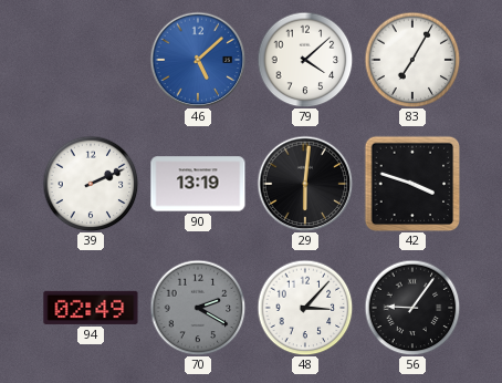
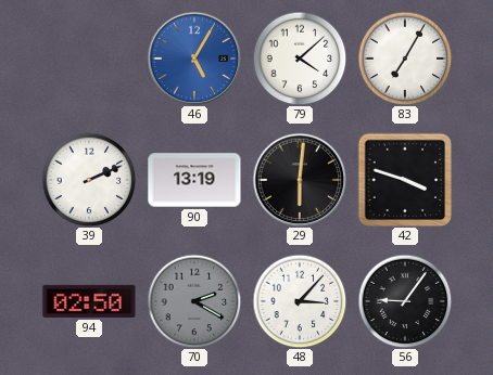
46: 5:08 -> 5:05
94: 02:49 -> 02:50
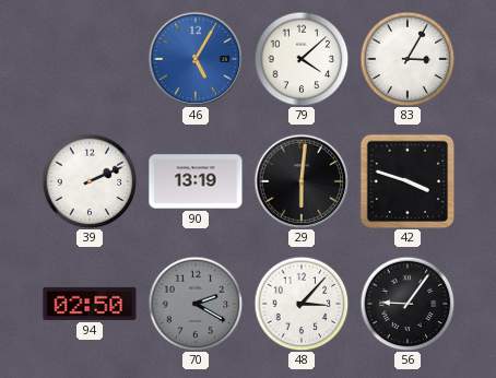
83: 7:05 -> 3:05
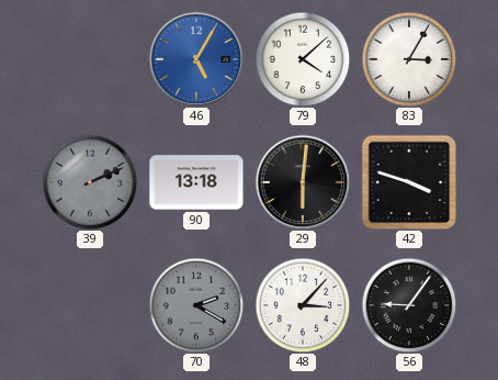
39 dial: white -> grey
90: 13:19 -> 13:18
94: 02:50 -> none
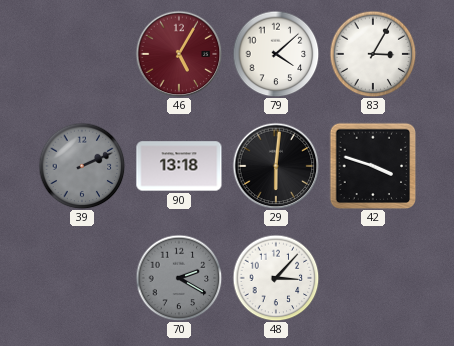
46 dial: blue -> burgundy
56: 9:06 -> none
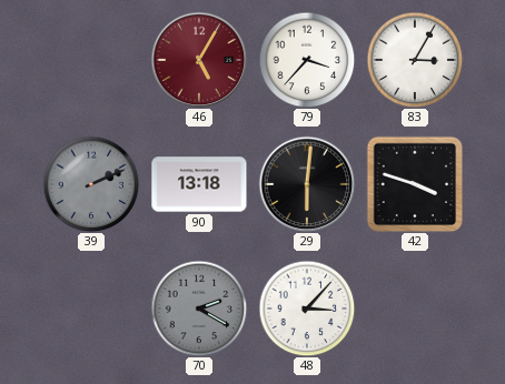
79: 4:08 -> 3:37
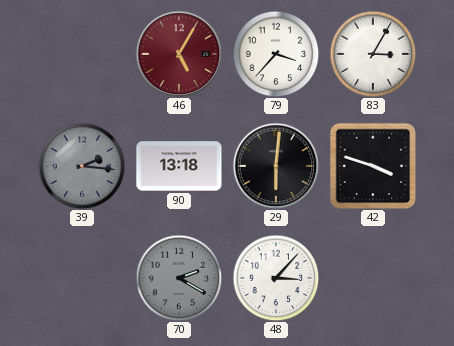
39: 2:11 -> 2:16
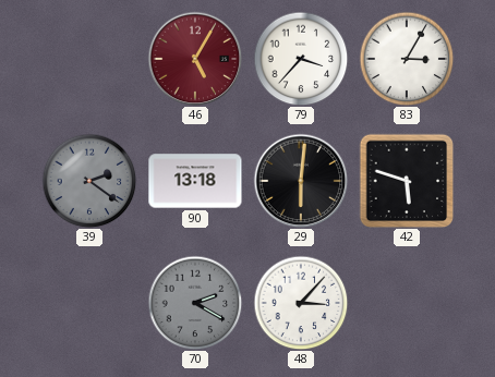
39: 2:16 -> 2:21
42: 3:48 -> 5:48
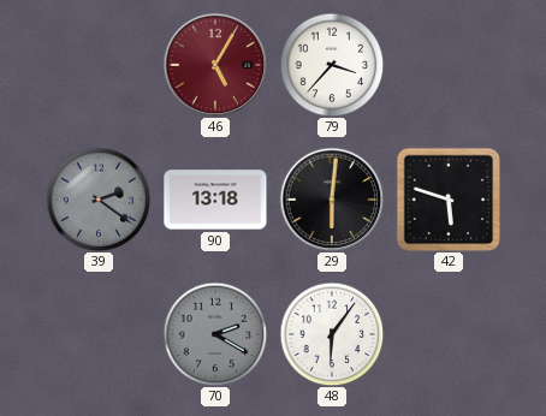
83: 3:05 -> none
48: 3:07 -> 6:06
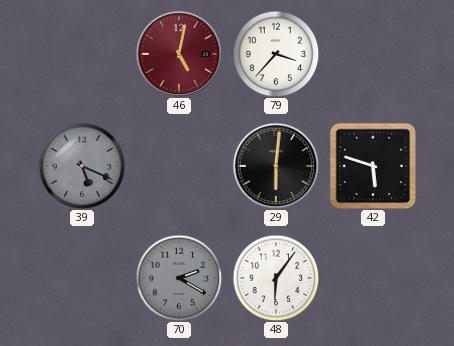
46: 5:05 -> 5:02
39: 2:21 -> 5:19
90: 13:18 -> none
